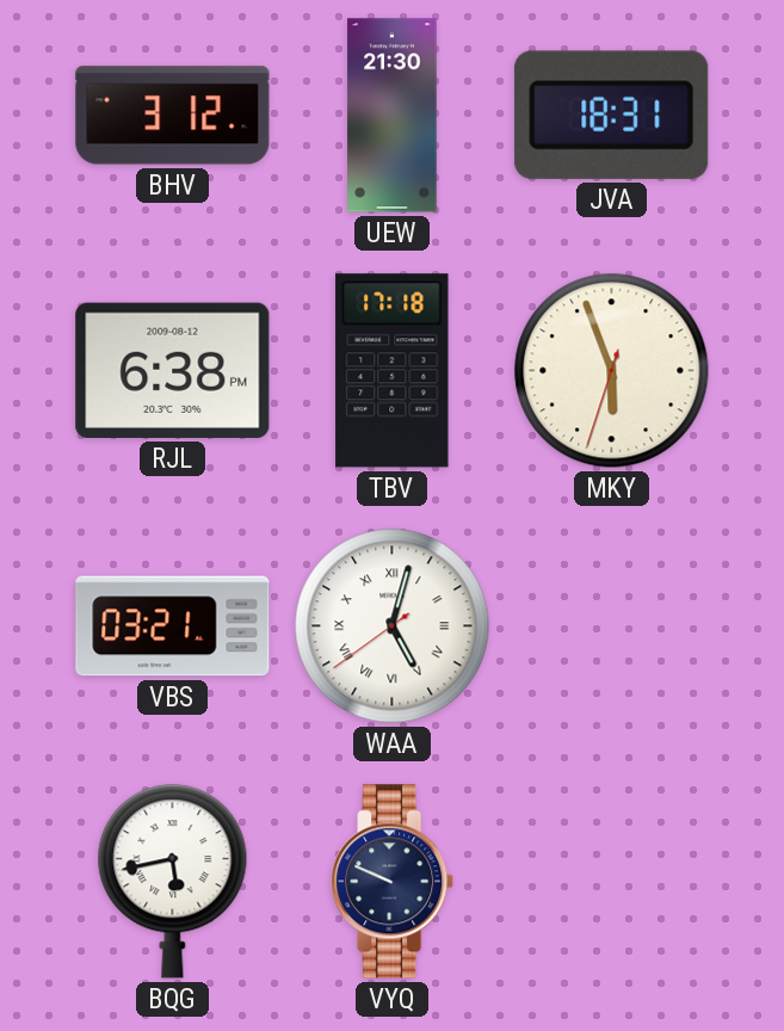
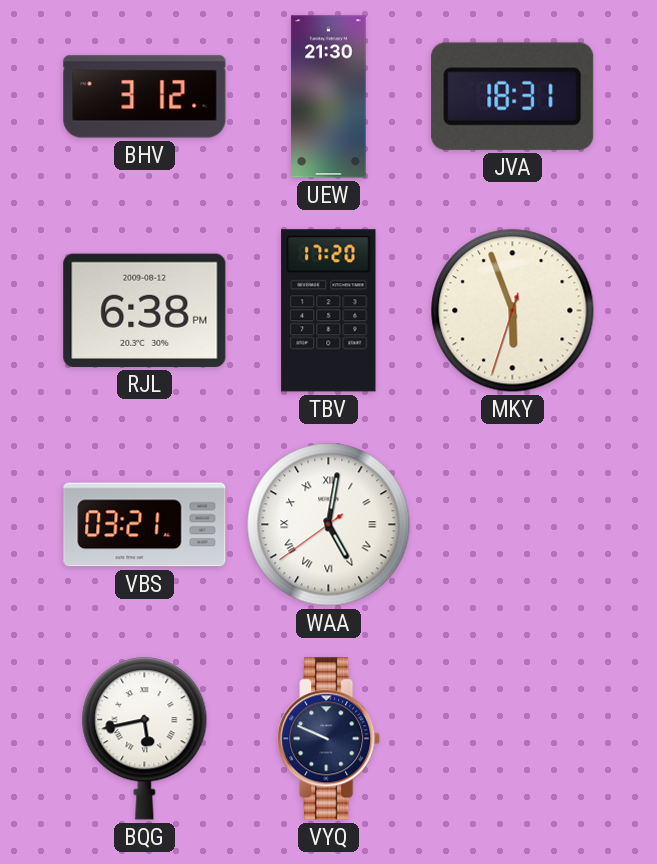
TBV: 17:18 -> 17:20
WAA: 5:02 -> 5:01
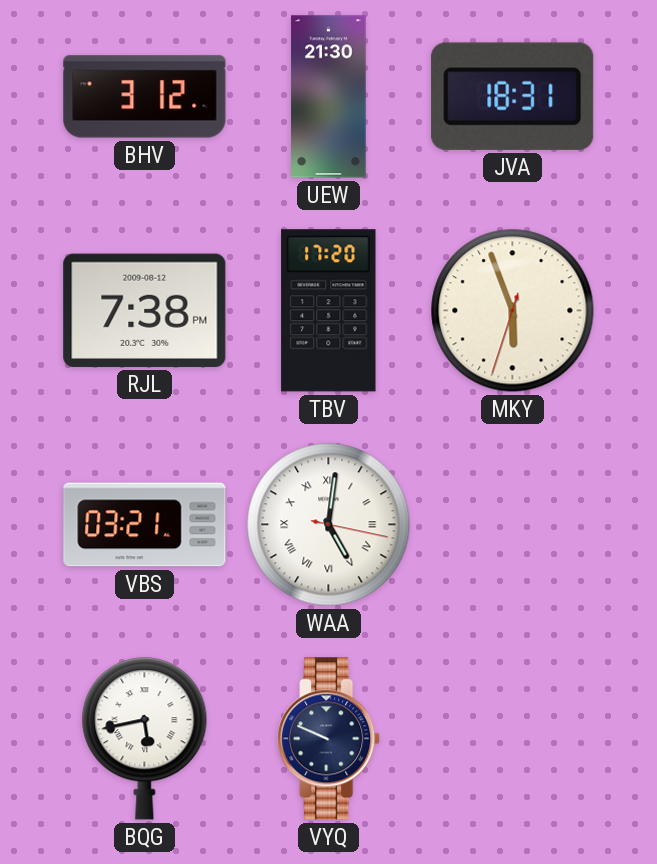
RJL: 6:38 -> 7:38
WAA: 5:01:39 -> 5:01:17
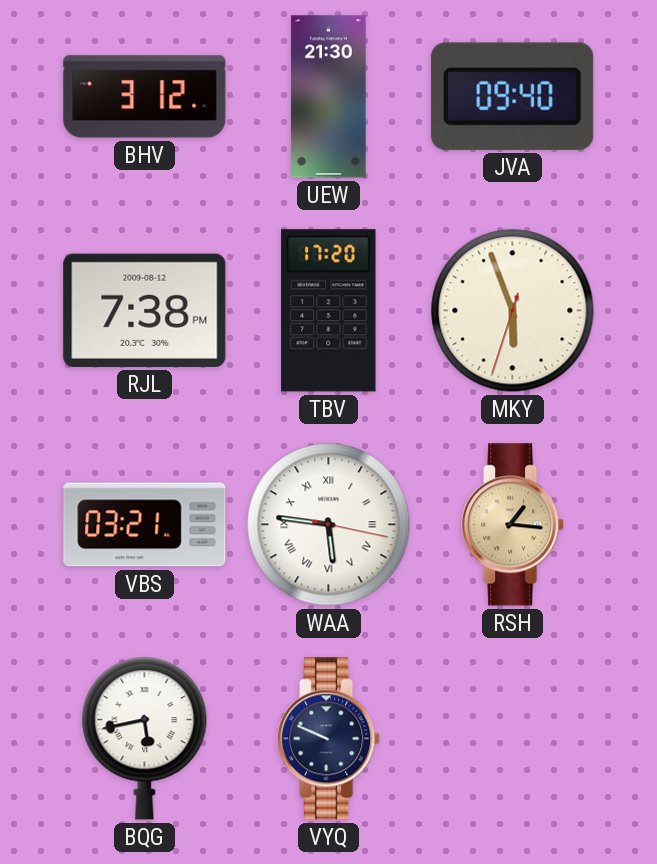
JVA: 18:31 -> 09:40
WAA: 5:01 -> 5:46
RSH: none -> 1:16
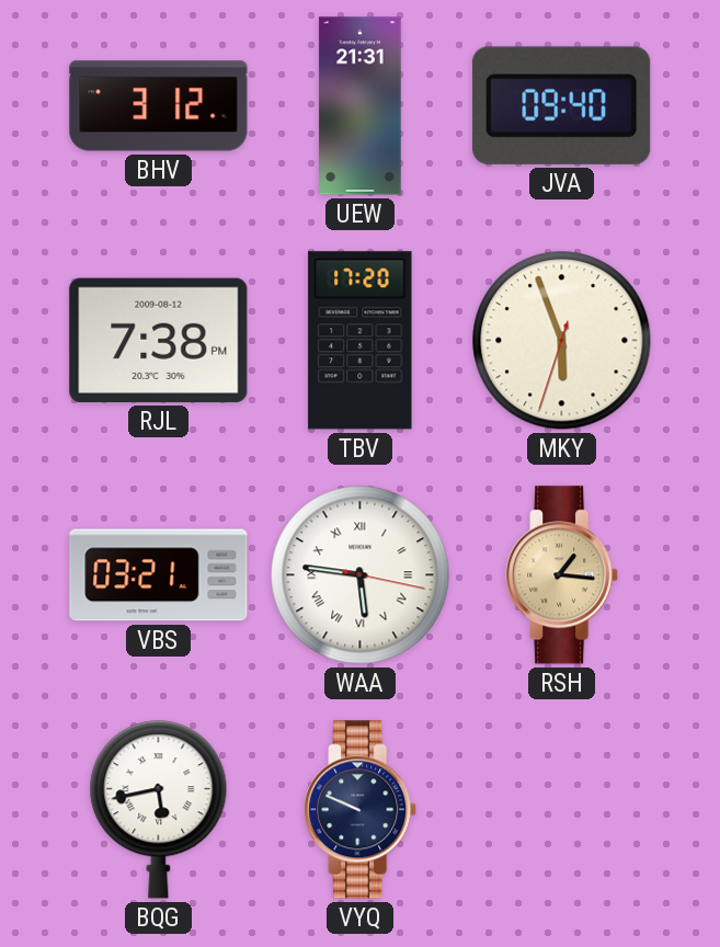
UEW: 21:30 -> 21:31
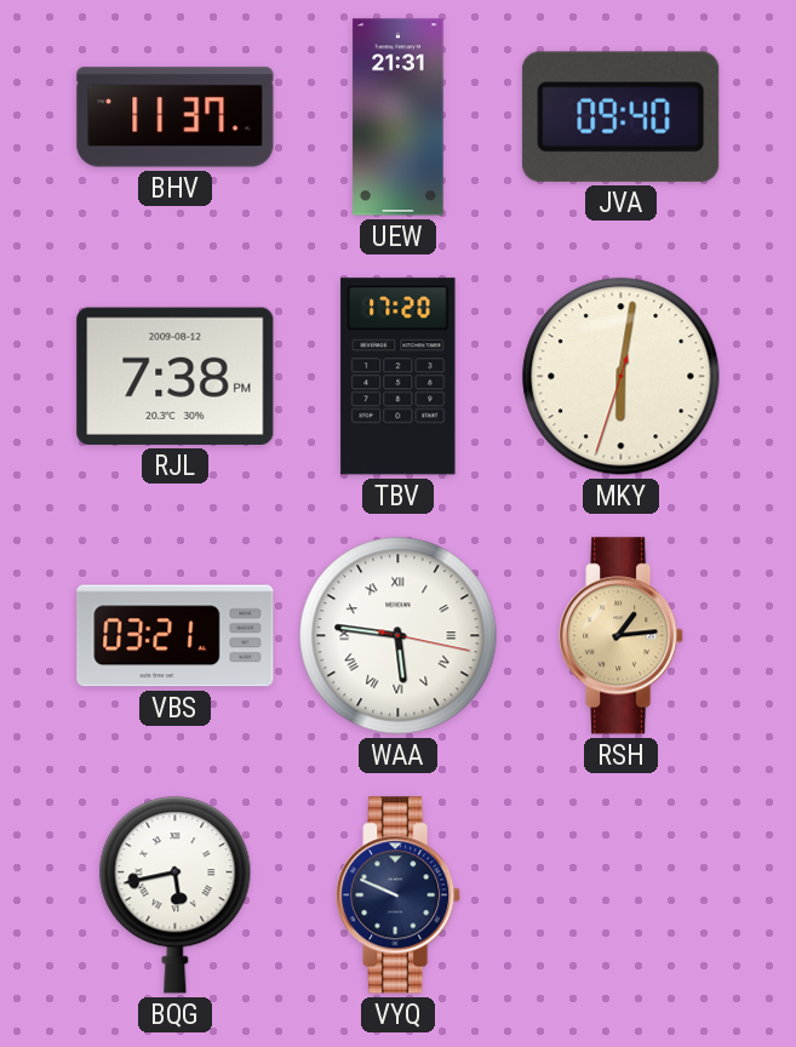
BHV: 3:12 -> 11:37
MKY: 5:56 -> 6:01
RSH: 1:16 -> 1:14
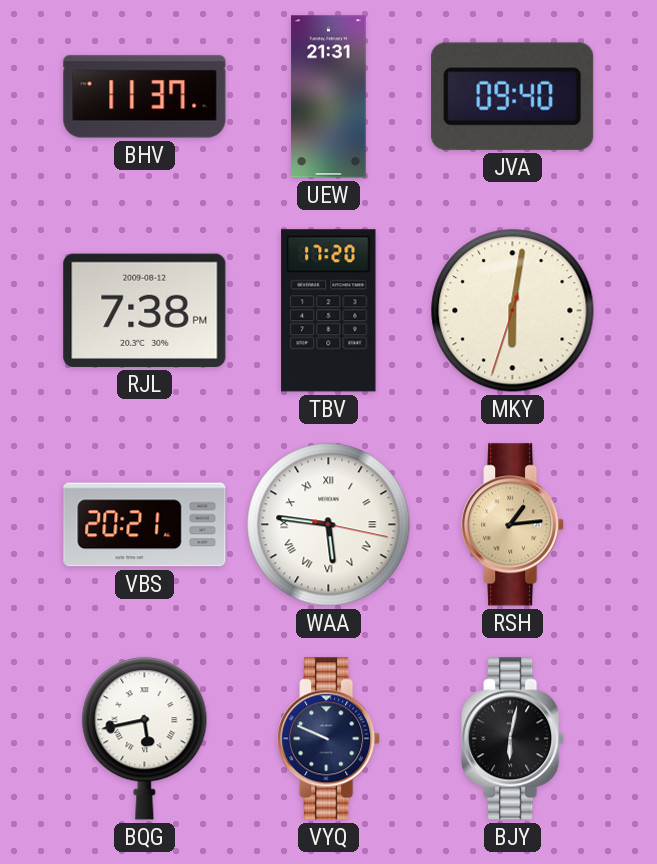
VBS: 03:21 -> 20:21
BJY: none -> 6:02
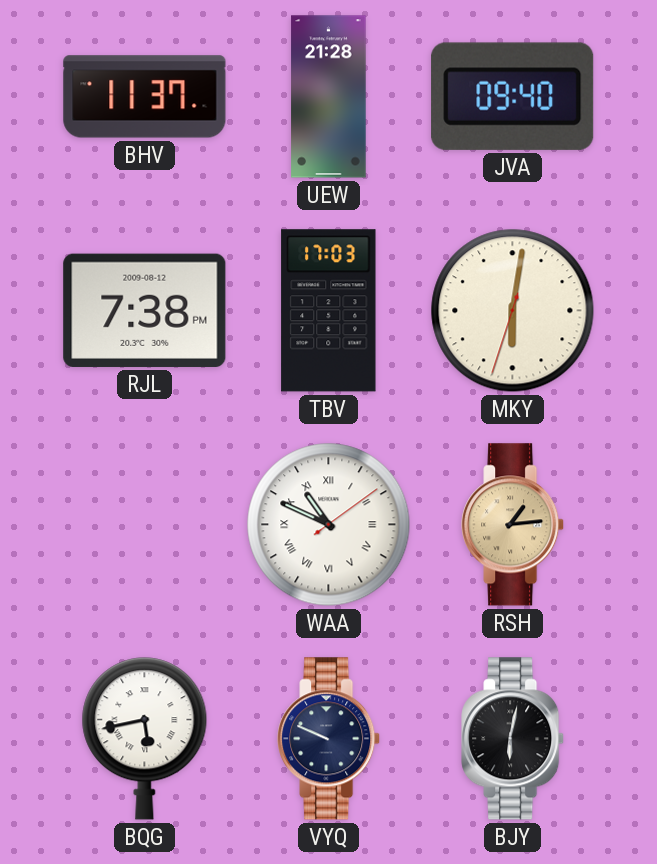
UEW: 21:31 -> 21:28
TBV: 17:20 -> 17:03
VBS: 20:21 -> none
WAA: 5:46 -> 10:49
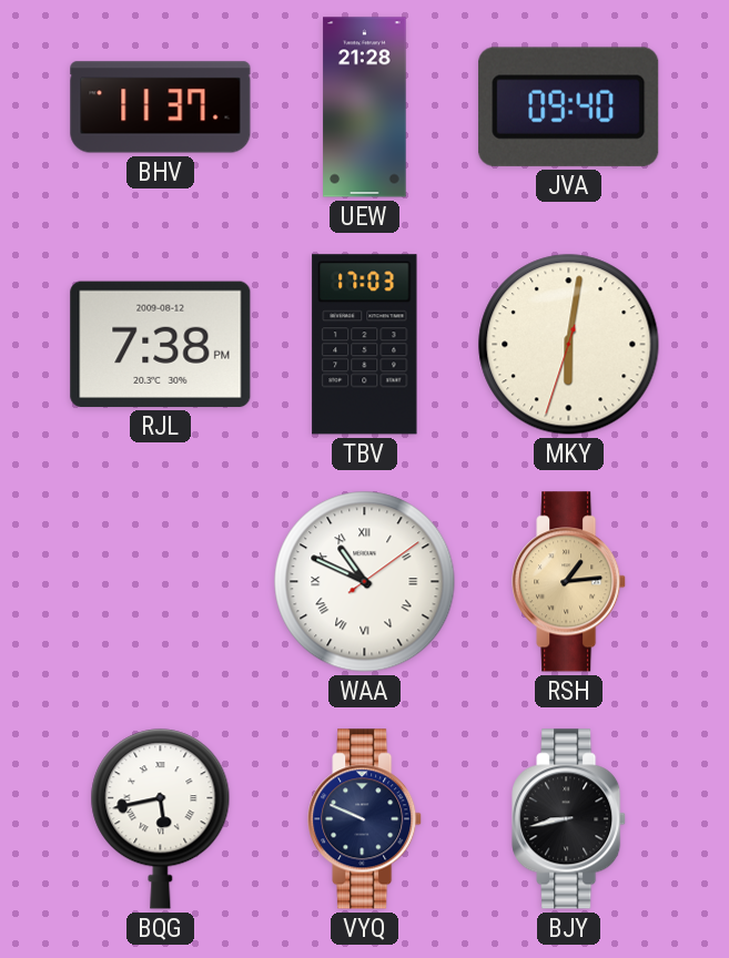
BJY: 6:02 -> 8:43
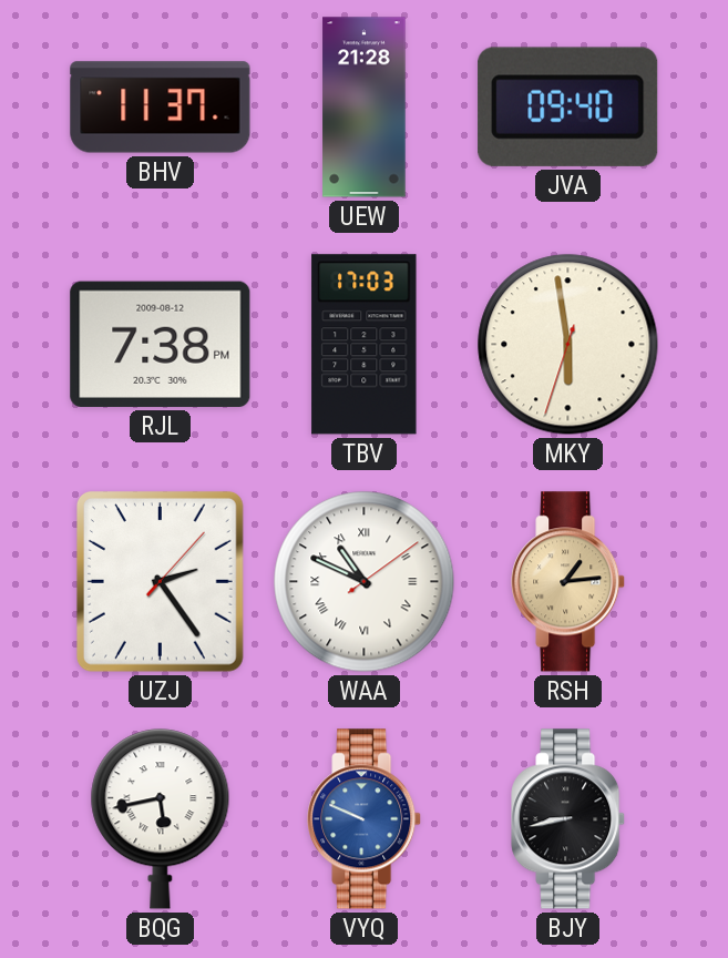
MKY: 6:01 -> 5:58
UZJ: none -> 2:24
VYQ dial: navy -> blue
